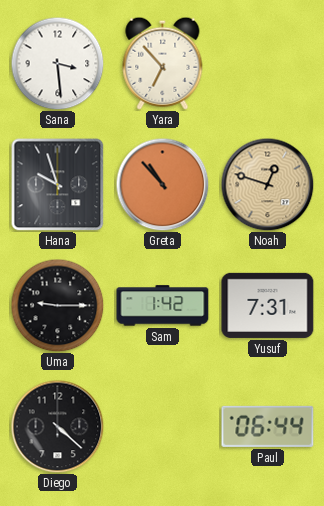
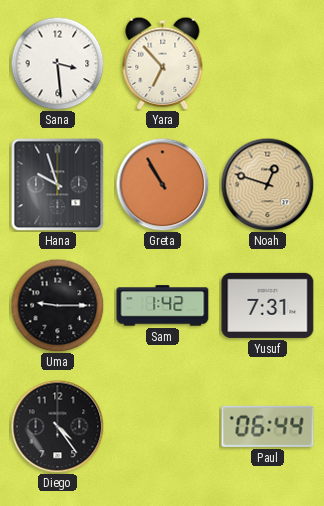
Greta: 10:53 -> 10:55
Diego: 4:22 -> 4:24
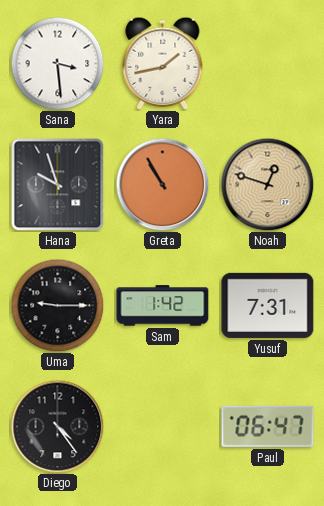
Yara: 6:53 -> 1:43
Paul: 06:44 -> 06:47
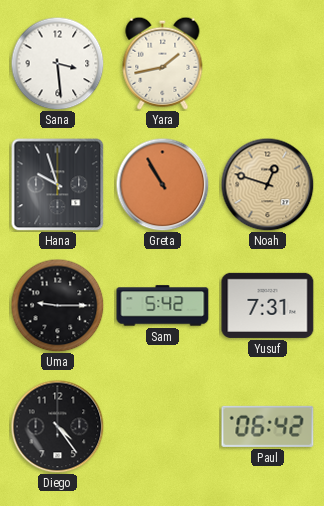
Sam: 1:42 -> 5:42
Paul: 06:47 -> 06:42
